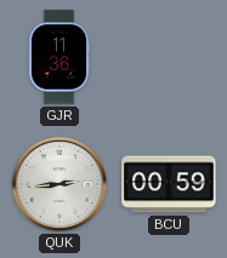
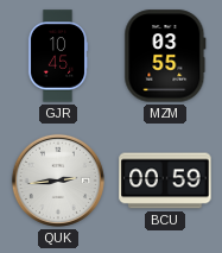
GJR: 11:36 -> 10:45
MZM: none -> 03:55
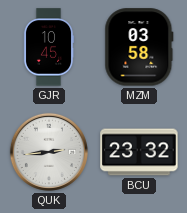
MZM: 03:55 -> 03:58
BCU: 00:59 -> 23:32
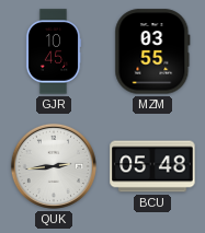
MZM: 03:58 -> 03:55
BCU: 23:32 -> 05:48
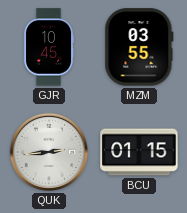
BCU: 05:48 -> 01:15
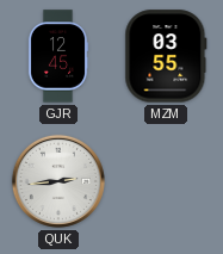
GJR: 10:45 -> 12:45
BCU: 01:15 -> none
